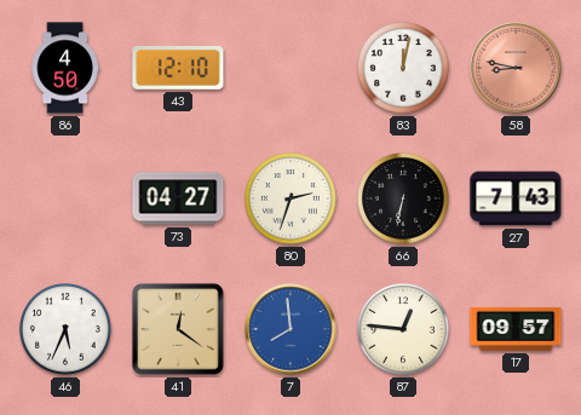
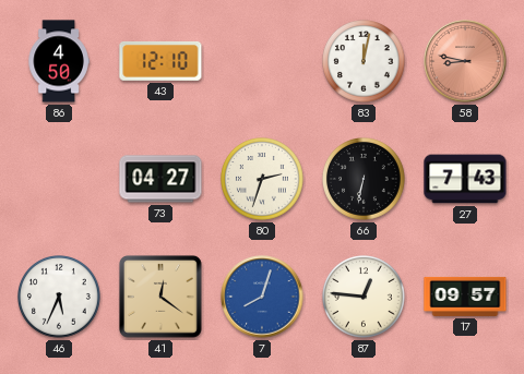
7: 7:59 -> 8:03
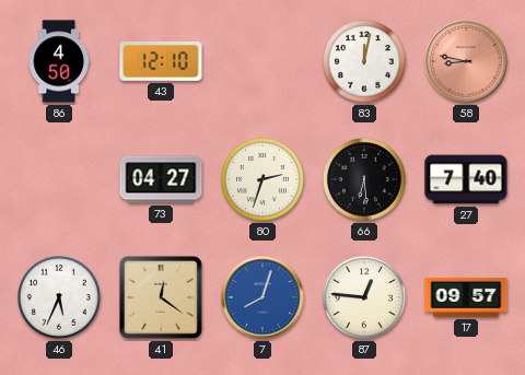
66: 6:32 -> 6:29
27: 7:43 -> 7:40
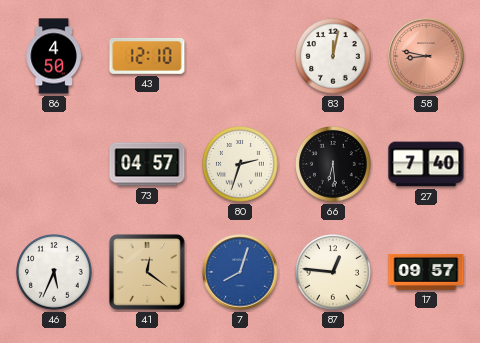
73: 04:27 -> 04:57
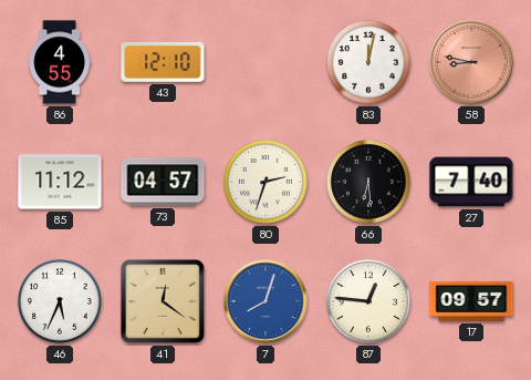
86: 4:50 -> 4:55
85: none -> 11:12
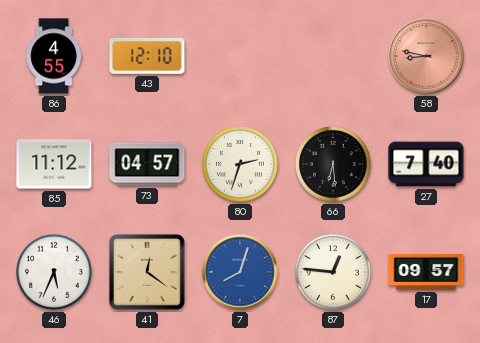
83: 12:02 -> none
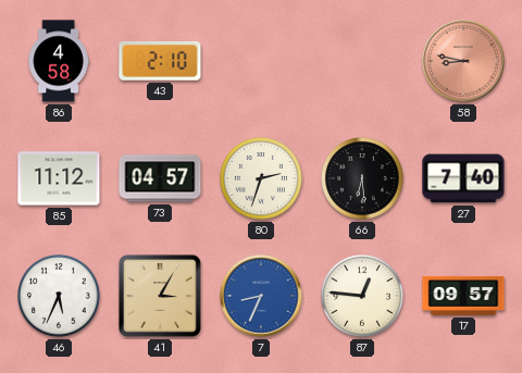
86: 4:55 -> 4:58
43: 12:10 -> 2:10
41: 12:21 -> 3:05
7: 8:03 -> 8:34
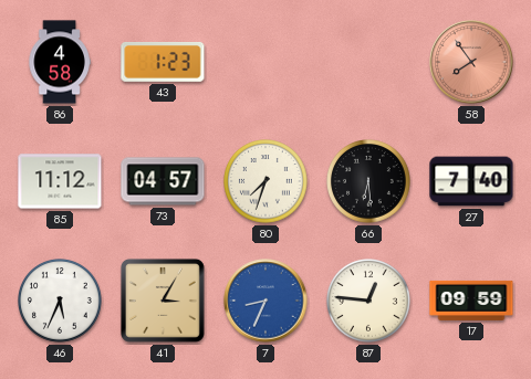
43: 2:10 -> 1:23
58: 8:47 -> 7:54
80: 2:33 -> 7:33
17: 09:57 -> 09:59
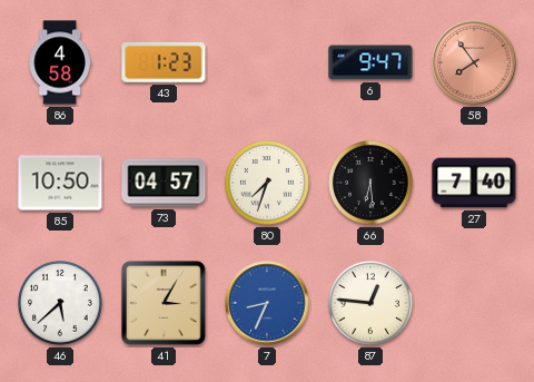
6: none -> 9:47
85: 11:12 -> 10:50
46: 5:34 -> 5:38
17: 09:59 -> none
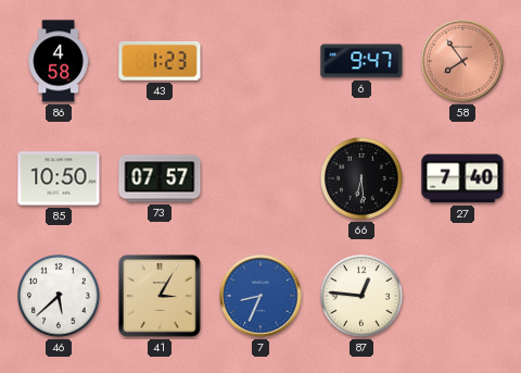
73: 04:57 -> 07:57
80: 7:33 -> none
